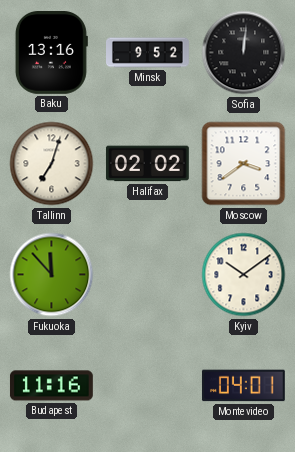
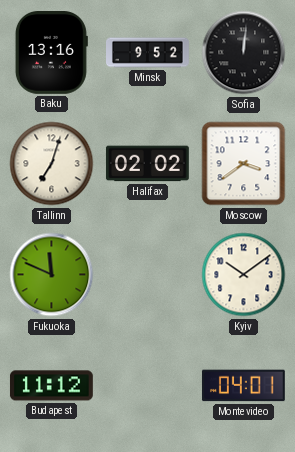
Fukuoka: 11:53 -> 11:49
Budapest: 11:16 -> 11:12
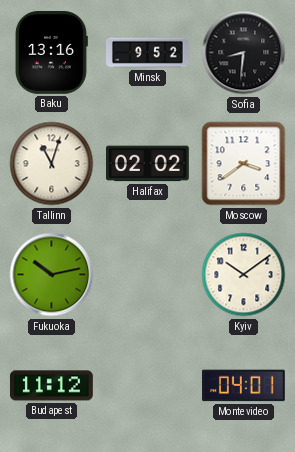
Sofia: 12:01 -> 8:31
Tallinn: 7:03 -> 11:03
Fukuoka: 11:49 -> 10:13
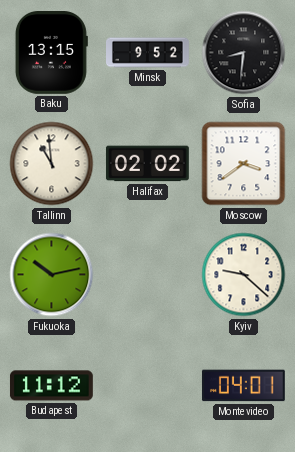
Baku: 13:16 -> 13:15
Tallinn: 11:03 -> 10:59
Kyiv: 10:09 -> 9:22
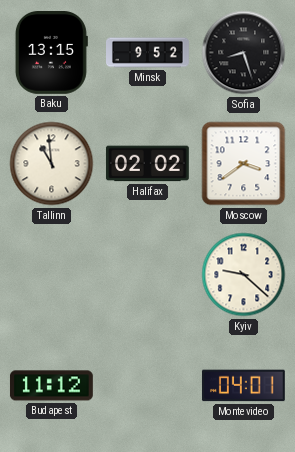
Sofia: 8:31 -> 8:27
Fukuoka: 10:13 -> none
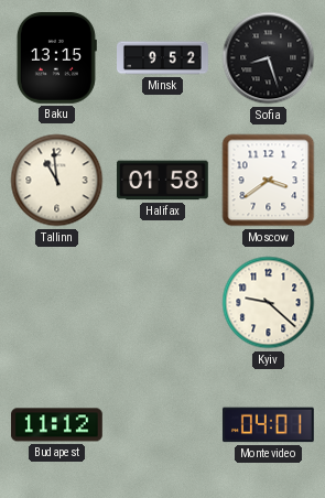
Halifax: 02:02 -> 01:58
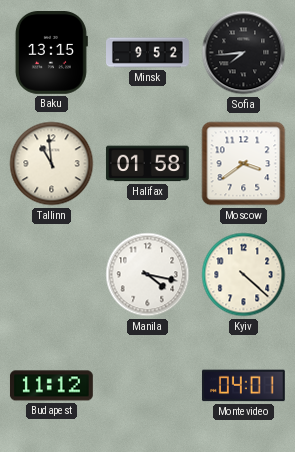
Sofia: 8:27 -> 7:44
Manila: none -> 4:17
Kyiv: 9:22 -> 4:22
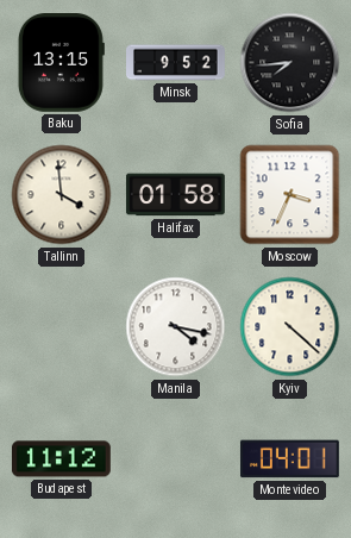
Tallinn: 10:59 -> 3:59
Moscow: 3:39 -> 3:34
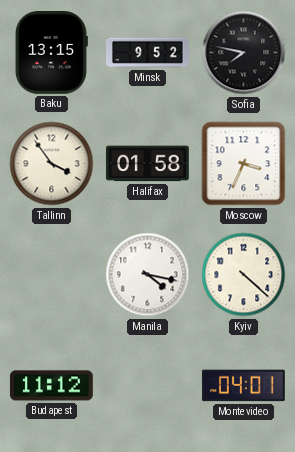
Sofia: 7:44 -> 7:47
Tallinn: 3:59 -> 3:54
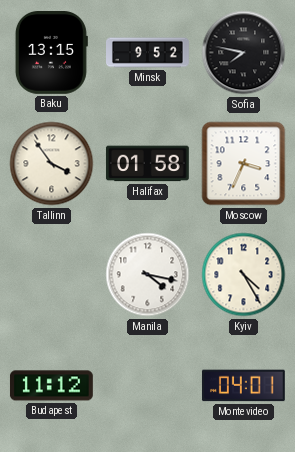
Kyiv: 4:22 -> 4:25
